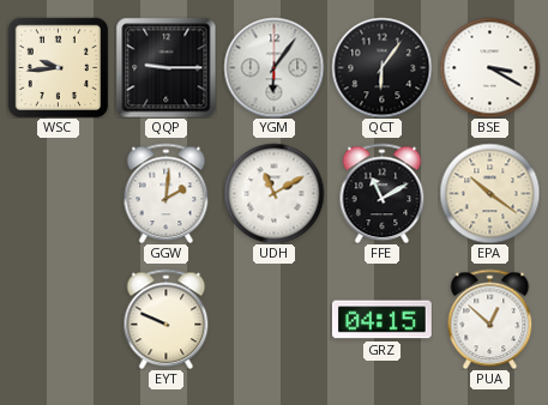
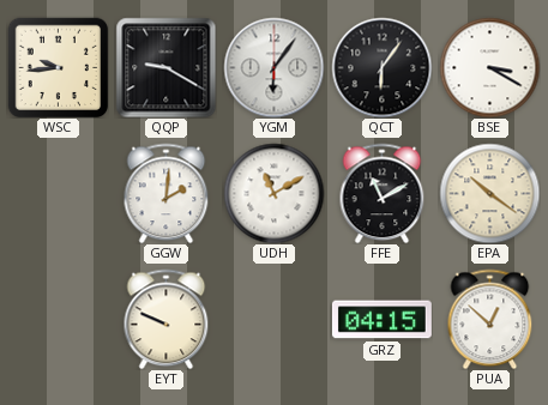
QQP: 9:15 -> 9:20
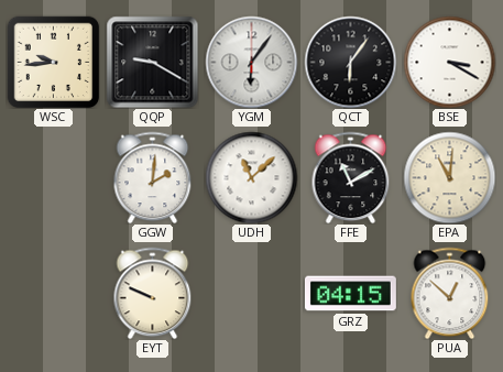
UDH: 11:10 -> 11:08
EPA: 10:21 -> 11:01
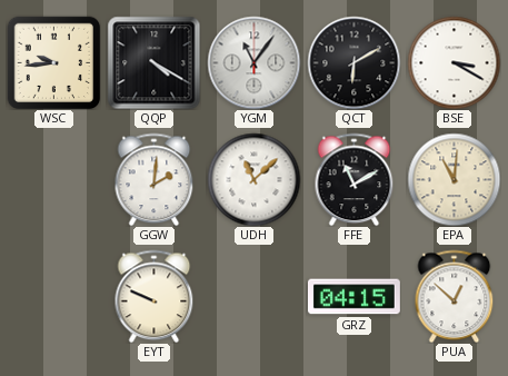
QQP: 9:20 -> 4:20
YGM: 6:06 -> 11:06
QCT: 6:06 -> 6:10
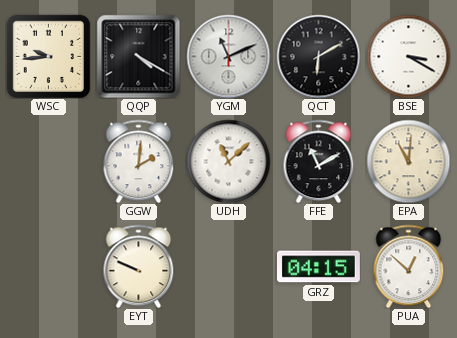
YGM: 11:06 -> 11:11
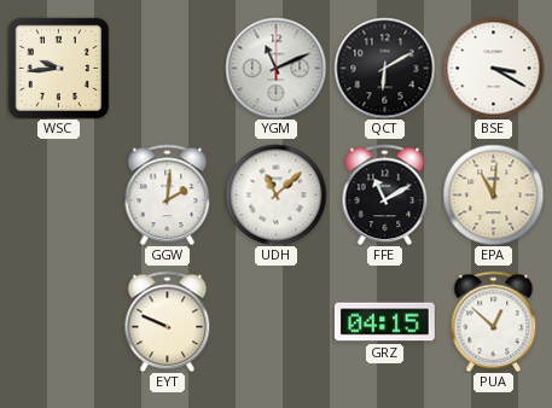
QQP: 4:20 -> none
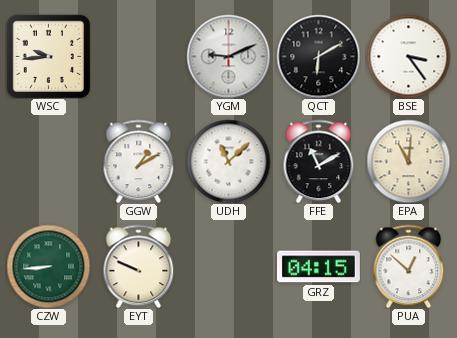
YGM: 11:11 -> 9:11
BSE: 3:20 -> 3:24
GGW: 2:01 -> 1:10
CZW: none -> 8:44
